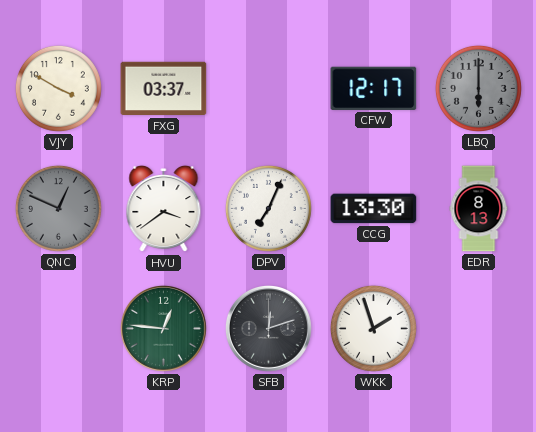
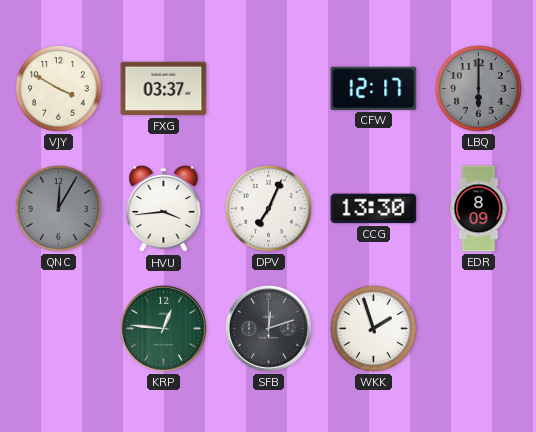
QNC: 12:49 -> 12:05
HVU: 3:39 -> 3:44
EDR: 8:13 -> 8:09
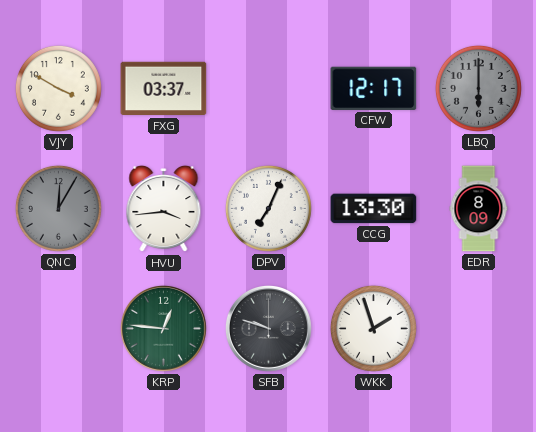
SFB: 12:12 -> 9:48
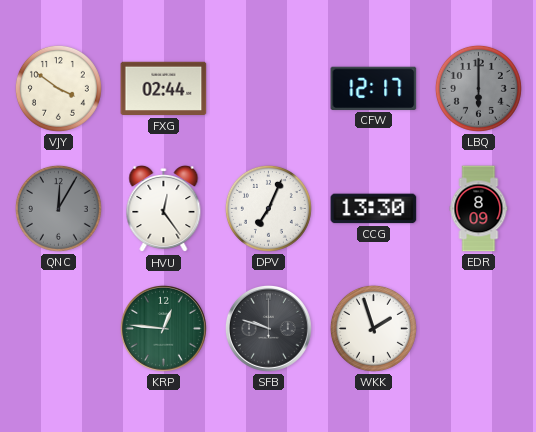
VJY: 3:50 -> 3:51
FXG: 03:37 -> 02:44
HVU: 3:44 -> 12:24
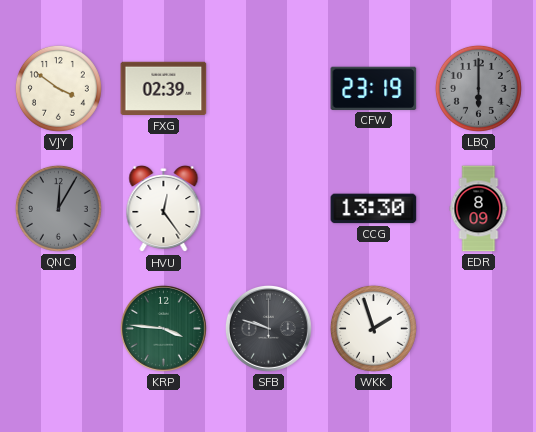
FXG: 02:44 -> 02:39
CFW: 12:17 -> 23:19
DPV: 7:04 -> none
KRP: 12:46 -> 3:46
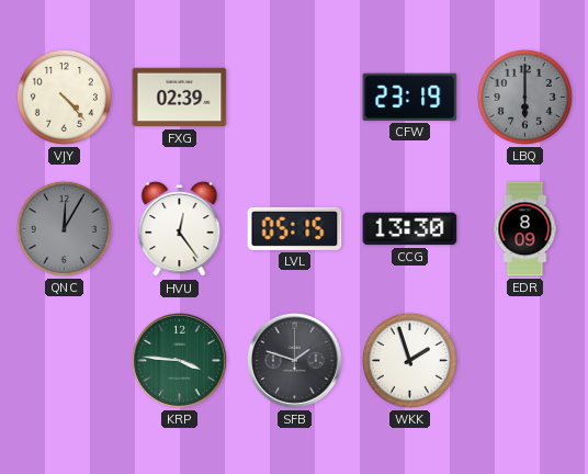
VJY: 3:51 -> 4:23
LVL: none -> 05:15
SFB: 9:48 -> 1:48
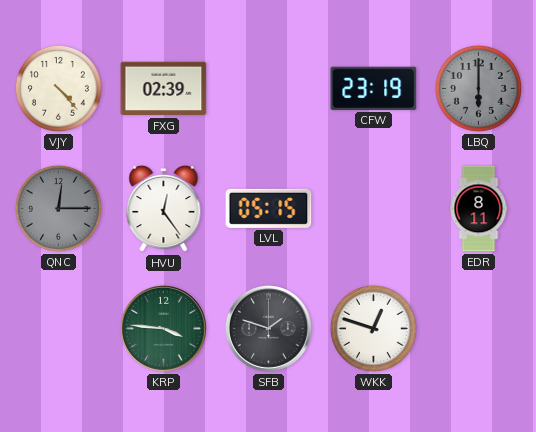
QNC: 12:05 -> 12:15
CCG: 13:30 -> none
EDR: 8:09 -> 8:11
WKK: 1:57 -> 12:48
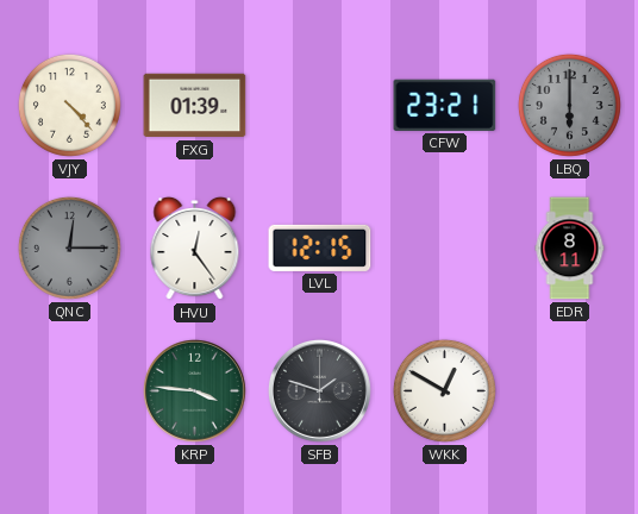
FXG: 02:39 -> 01:39
CFW: 23:19 -> 23:21
LVL: 05:15 -> 12:15
WKK: 12:48 -> 12:50
